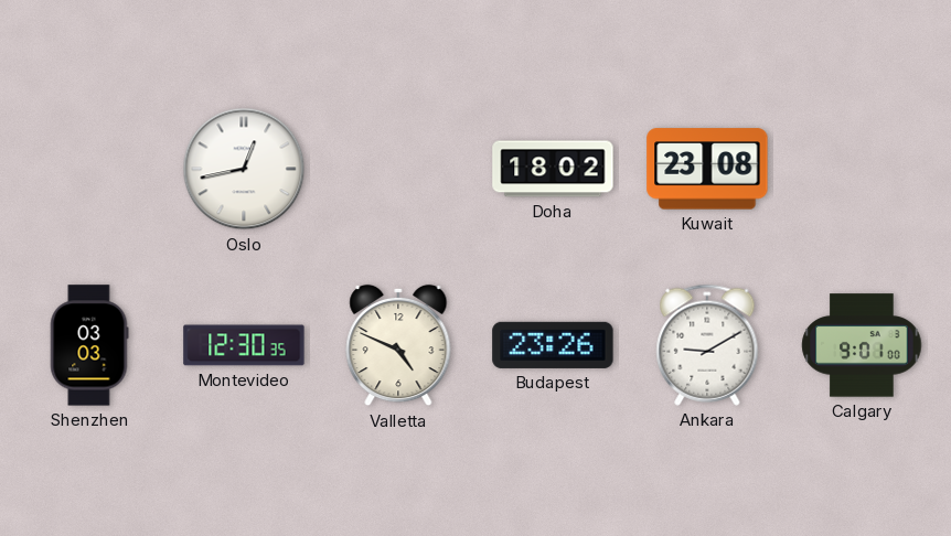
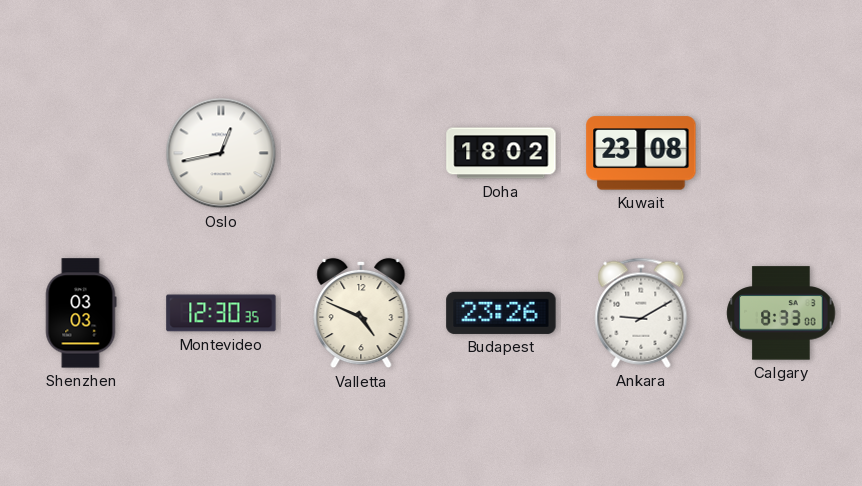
Calgary: 9:01 -> 8:33
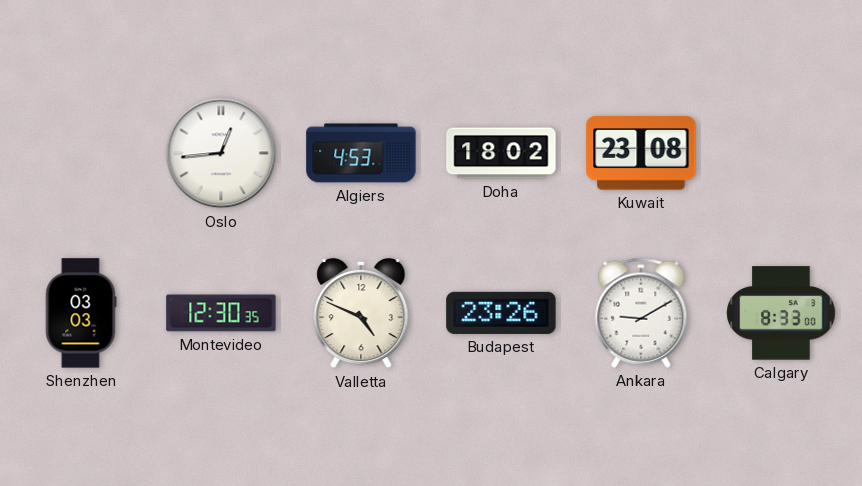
Oslo: 12:43 -> 12:44
Algiers: none -> 4:53
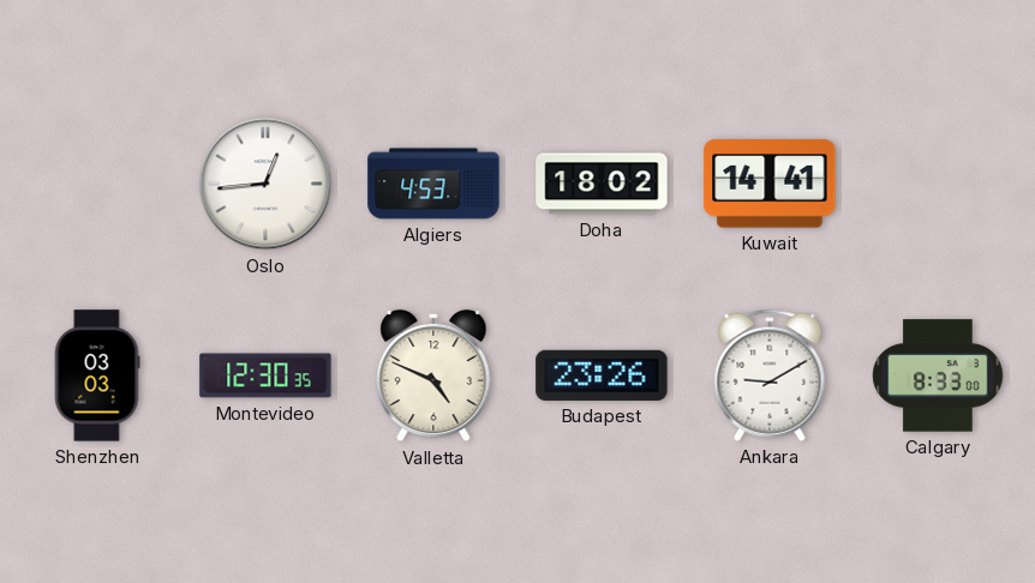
Kuwait: 23:08 -> 14:41
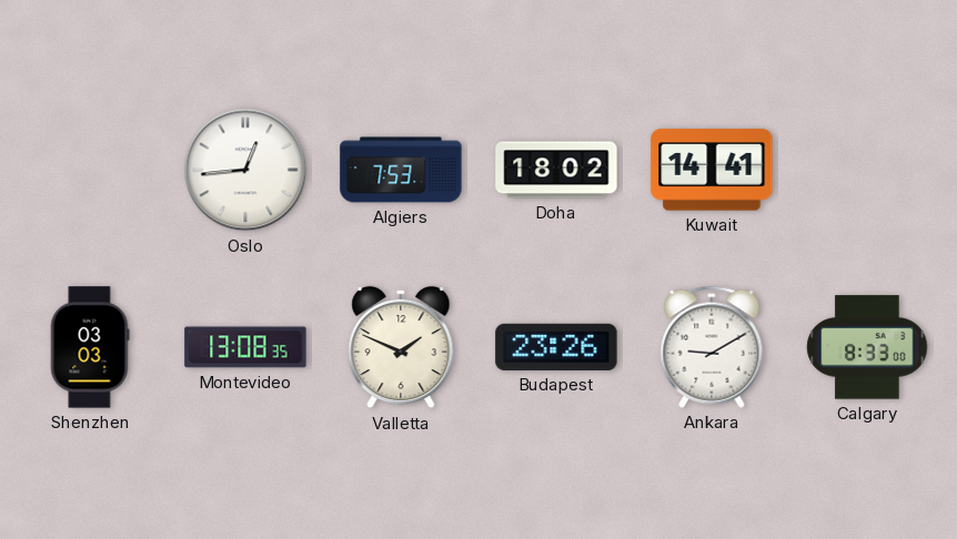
Algiers: 4:53 -> 7:53
Montevideo: 12:30 -> 13:08
Valletta: 4:49 -> 1:49
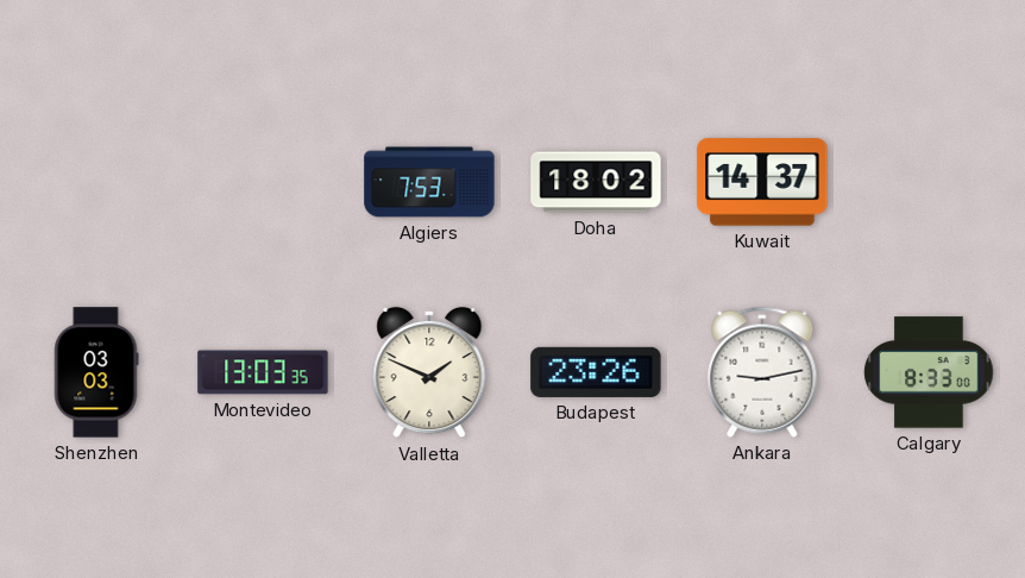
Oslo: 12:44 -> none
Kuwait: 14:41 -> 14:37
Montevideo: 13:08 -> 13:03
Ankara: 9:10 -> 9:13
